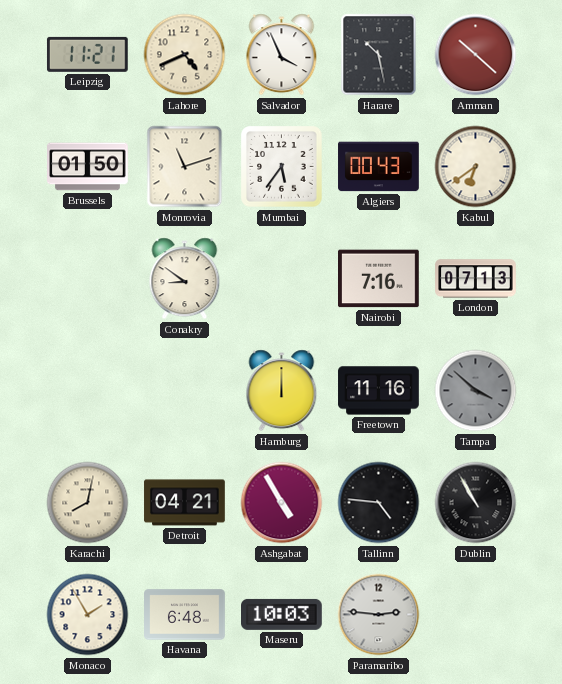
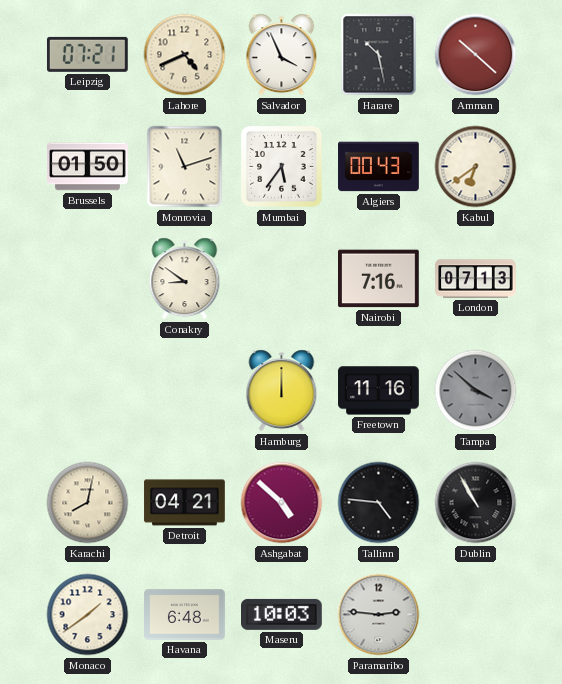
Leipzig: 11:21 -> 07:21
Ashgabat: 4:55 -> 4:52
Monaco: 1:55 -> 1:39
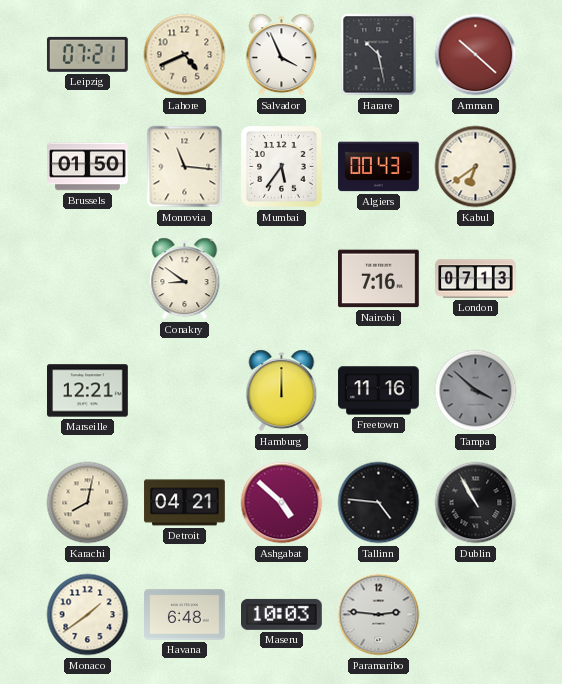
Monrovia: 11:12 -> 11:16
Marseille: none -> 12:21
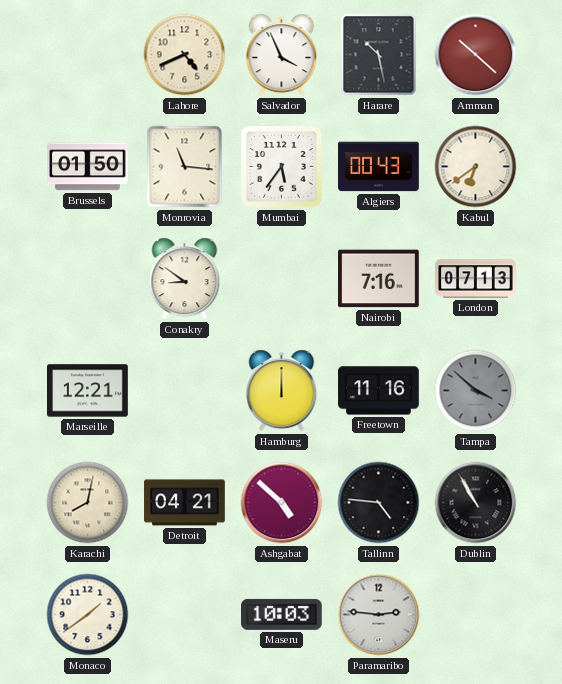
Leipzig: 07:21 -> none
Havana: 6:48 -> none
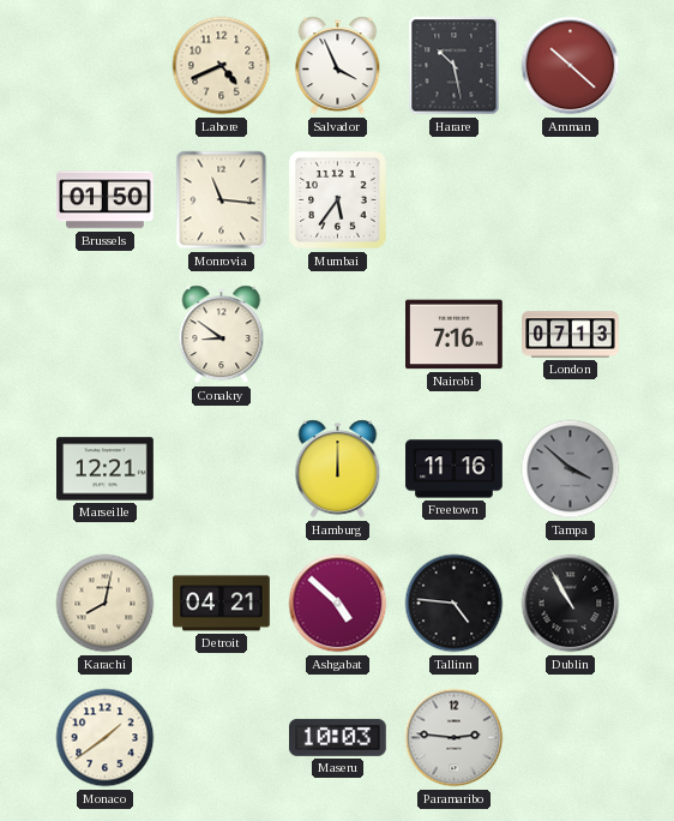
Algiers: 00:43 -> none
Kabul: 6:39 -> none
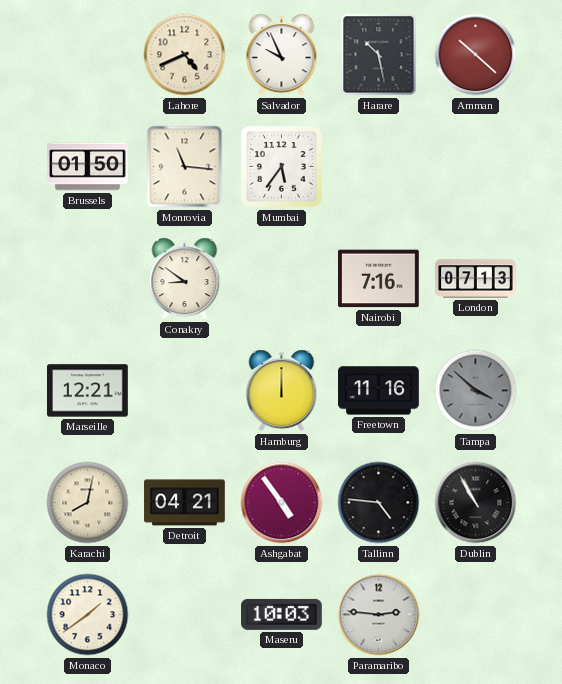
Salvador: 3:56 -> 9:56
Ashgabat: 4:52 -> 4:54
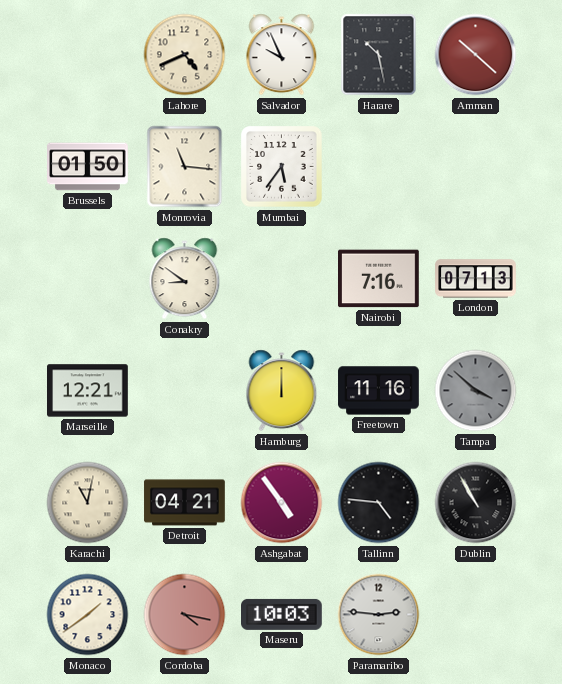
Karachi: 8:02 -> 11:02
Cordoba: none -> 4:17
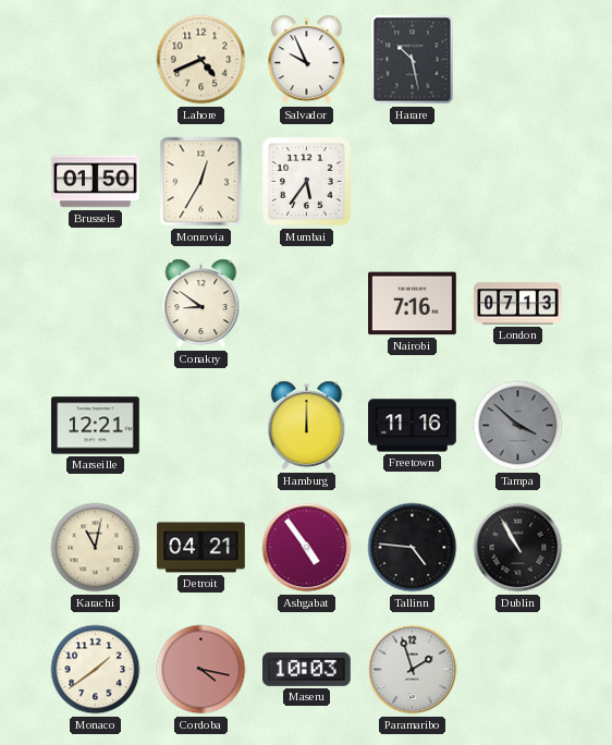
Amman: 10:22 -> none
Monrovia: 11:16 -> 12:35
Paramaribo: 2:46 -> 1:57
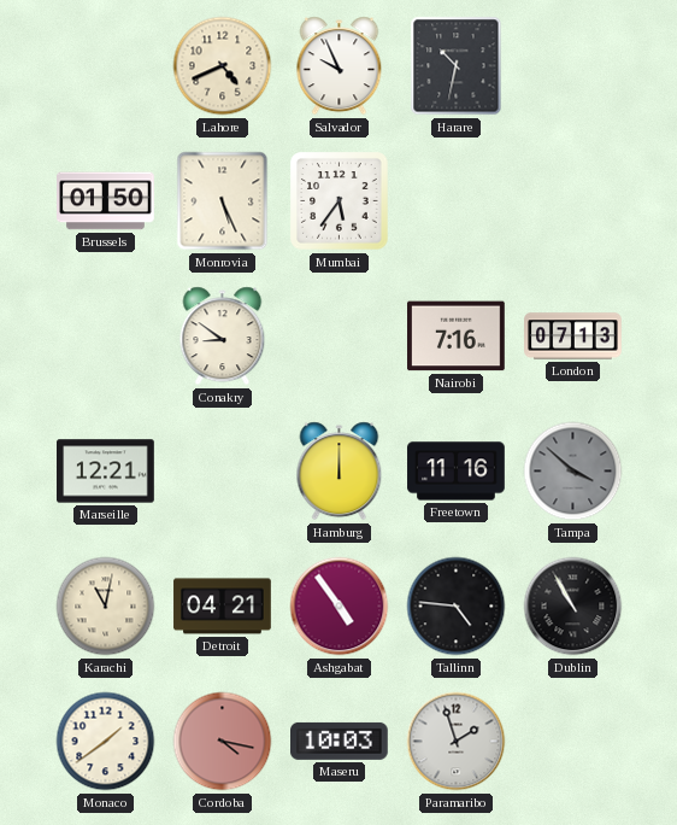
Harare: 10:28 -> 10:32
Monrovia: 12:35 -> 5:26
